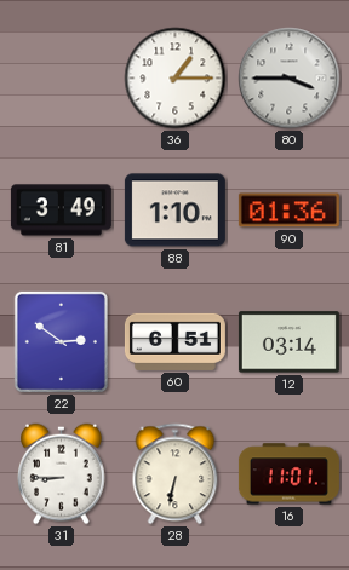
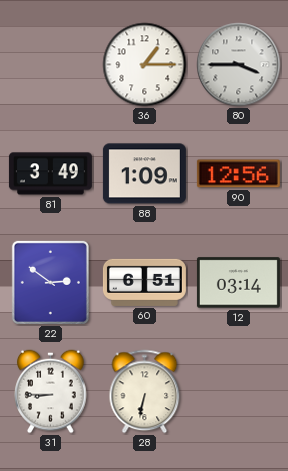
88: 1:10 -> 1:09
90: 01:36 -> 12:56
16: 11:01 -> none
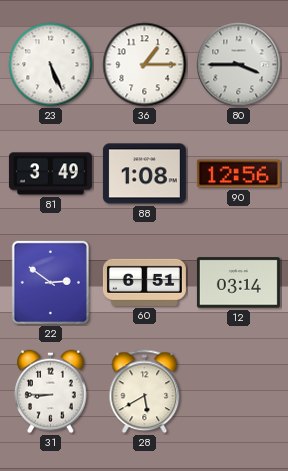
23: none -> 5:26
88: 1:09 -> 1:08
28: 6:32 -> 5:40
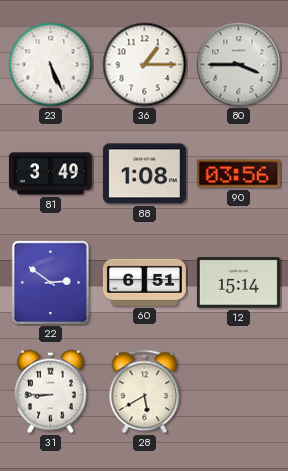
90: 12:56 -> 03:56
12: 03:14 -> 15:14
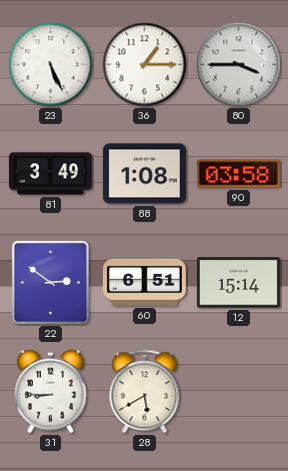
90: 03:56 -> 03:58
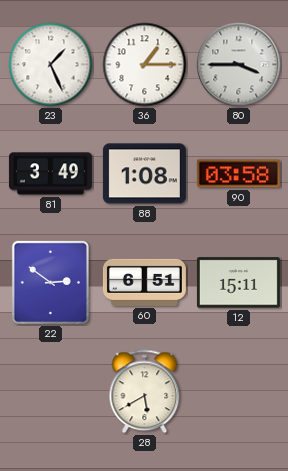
23: 5:26 -> 1:26
12: 15:14 -> 15:11
31: 8:45 -> none
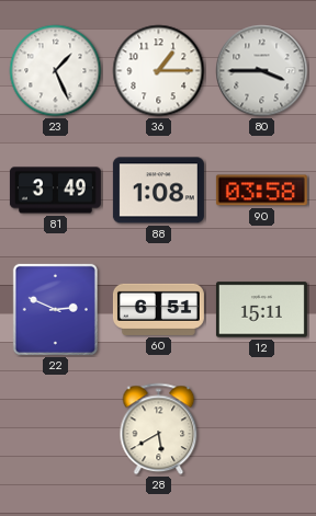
22: 2:51 -> 2:49
